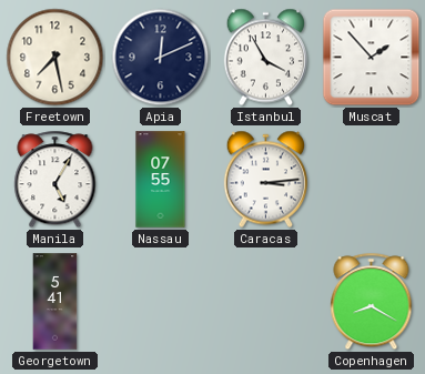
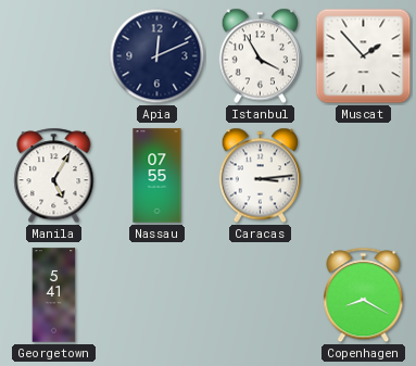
Freetown: 7:28 -> none
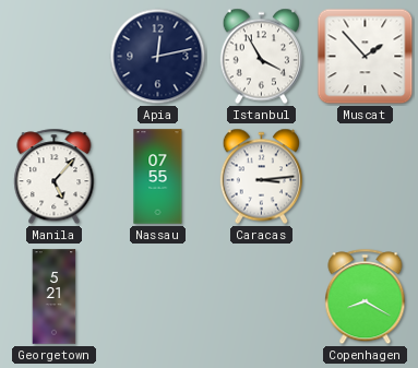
Apia: 12:11 -> 12:13
Manila: 5:05 -> 5:07
Georgetown: 5:41 -> 5:21
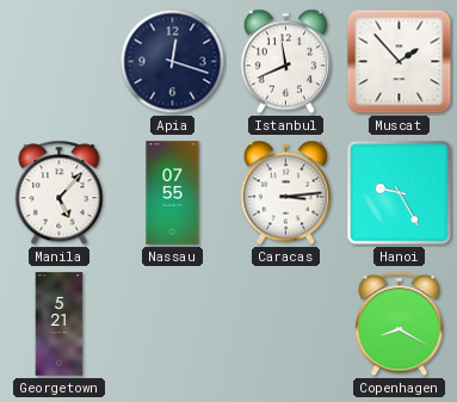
Apia: 12:13 -> 12:18
Istanbul: 3:55 -> 11:41
Hanoi: none -> 9:25
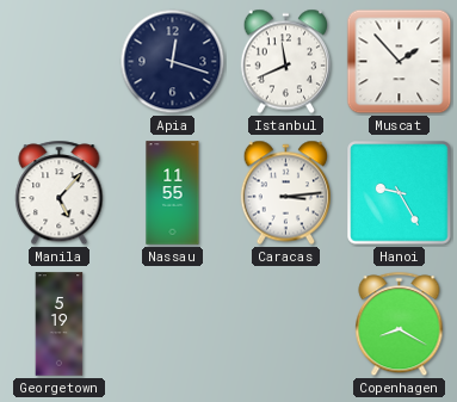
Nassau: 07:55 -> 11:55
Georgetown: 5:21 -> 5:19
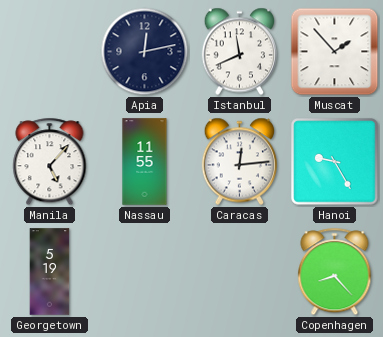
Apia: 12:18 -> 12:13
Caracas: 3:14 -> 12:14
Copenhagen: 8:20 -> 8:23
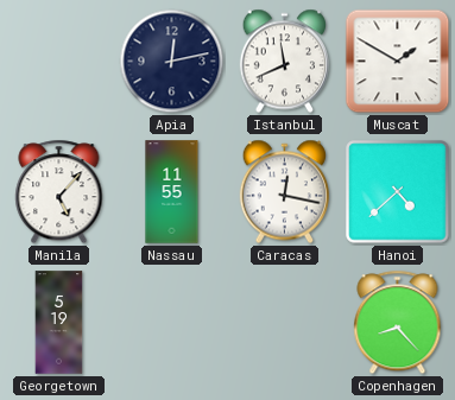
Muscat: 1:53 -> 1:50
Caracas: 12:14 -> 12:17
Hanoi: 9:25 -> 4:38
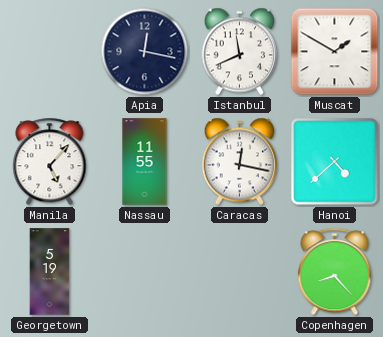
Apia: 12:13 -> 12:17
